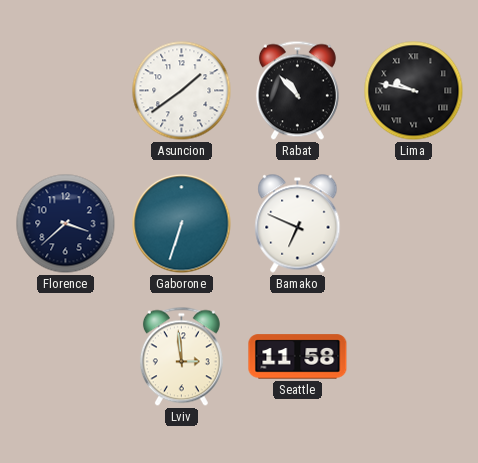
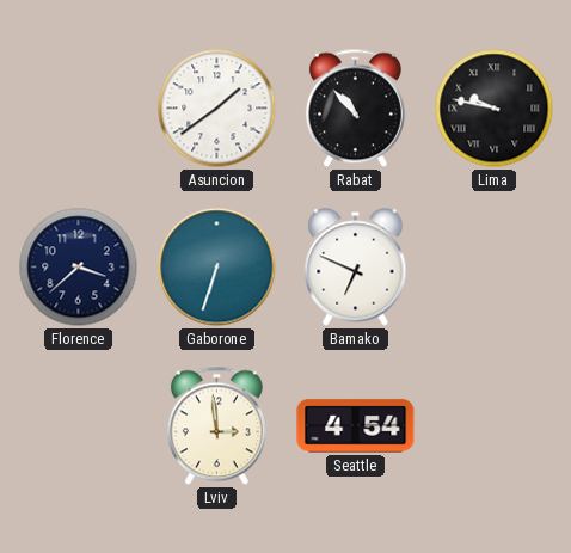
Seattle: 11:58 -> 4:54
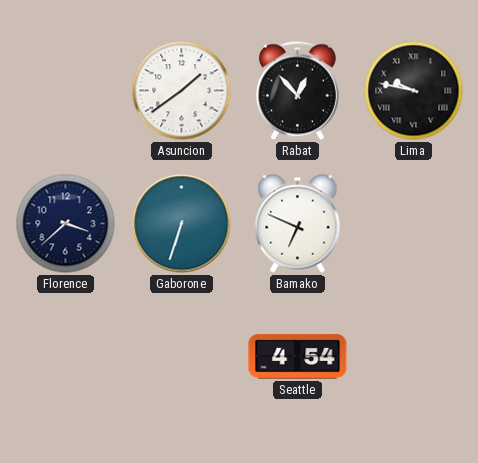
Rabat: 10:53 -> 12:53
Lviv: 2:59 -> none
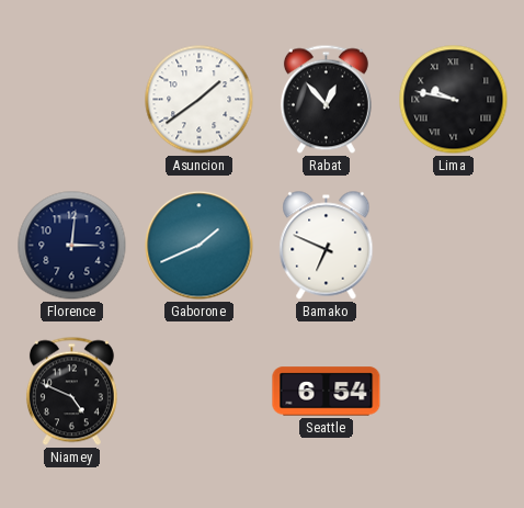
Florence: 3:38 -> 3:01
Gaborone: 6:33 -> 1:41
Niamey: none -> 4:49
Seattle: 4:54 -> 6:54
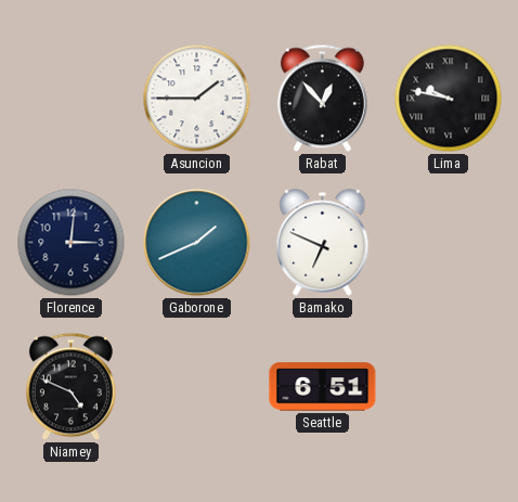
Asuncion: 1:39 -> 1:45
Seattle: 6:54 -> 6:51
